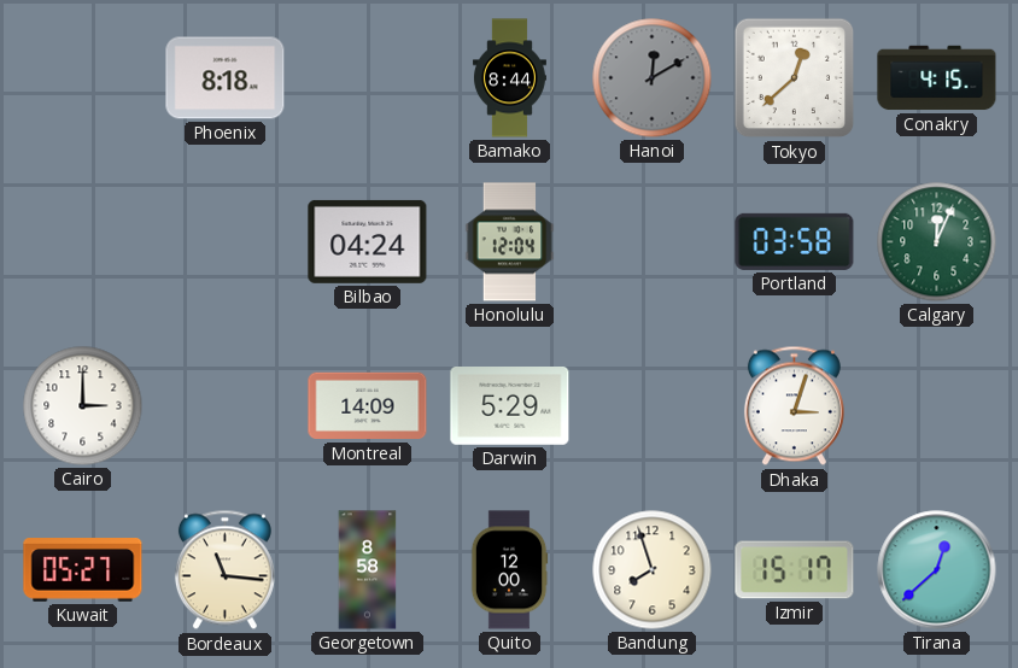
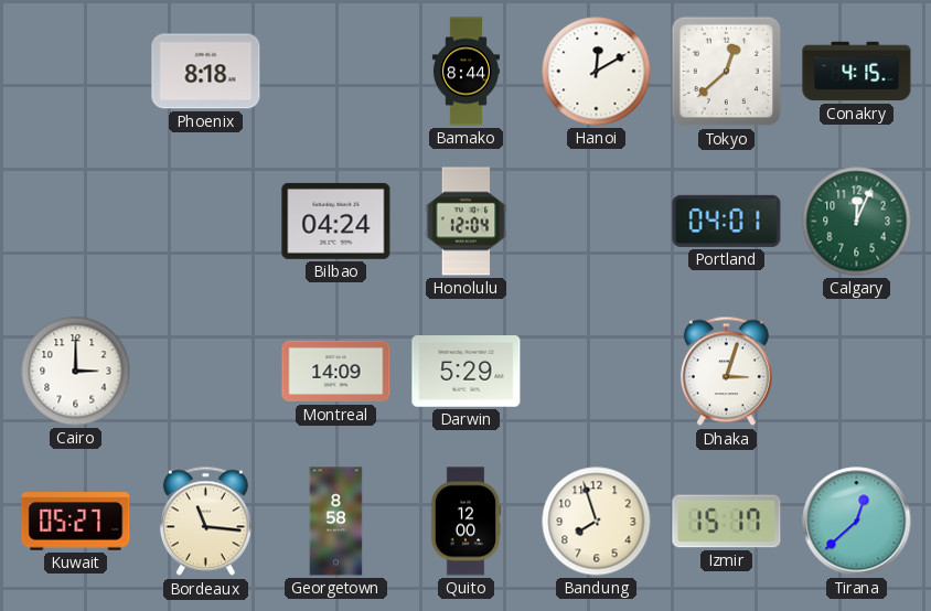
Hanoi dial: grey -> white
Portland: 03:58 -> 04:01
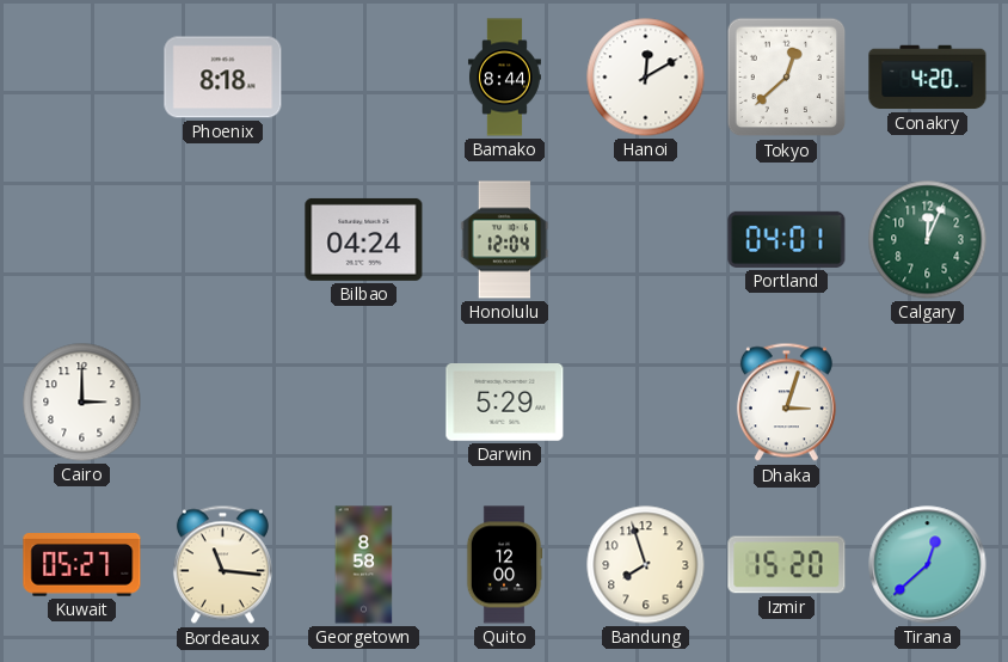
Conakry: 4:15 -> 4:20
Montreal: 14:09 -> none
Izmir: 15:17 -> 15:20
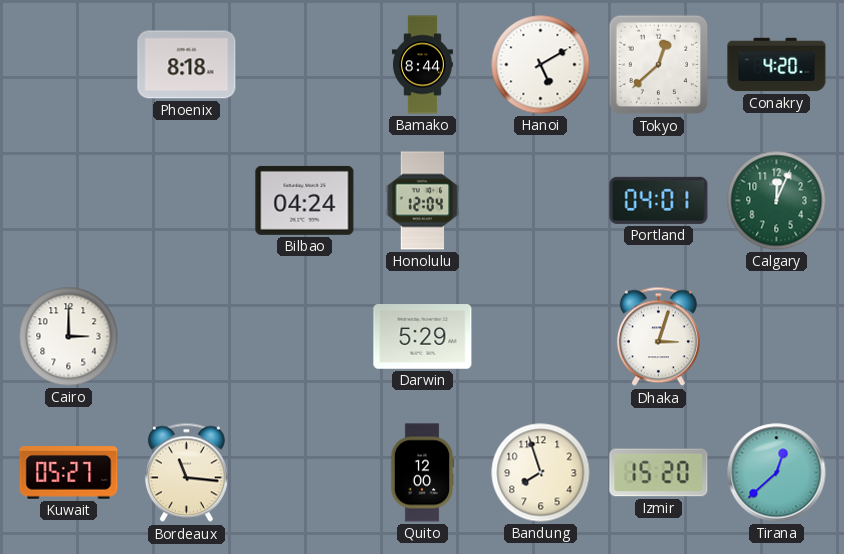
Hanoi: 12:10 -> 5:10
Georgetown: 8:58 -> none
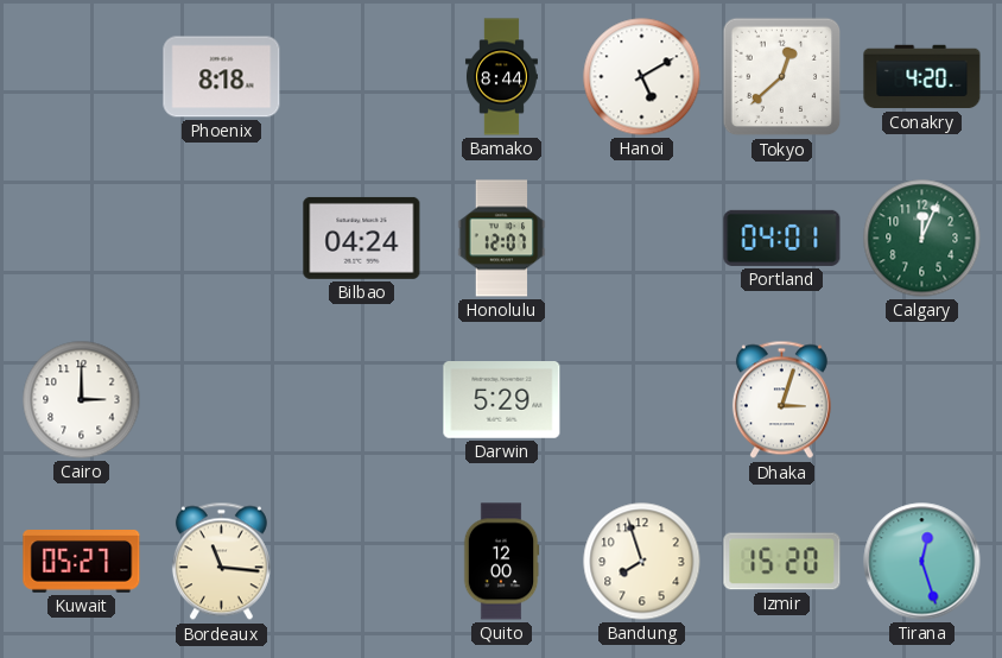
Honolulu: 12:04 -> 12:07
Tirana: 12:38 -> 12:27
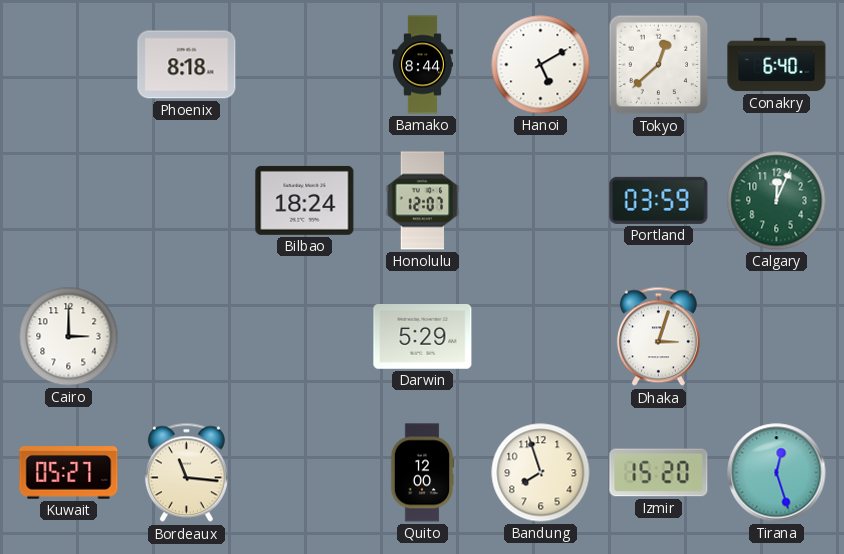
Conakry: 4:20 -> 6:40
Bilbao: 04:24 -> 18:24
Portland: 04:01 -> 03:59
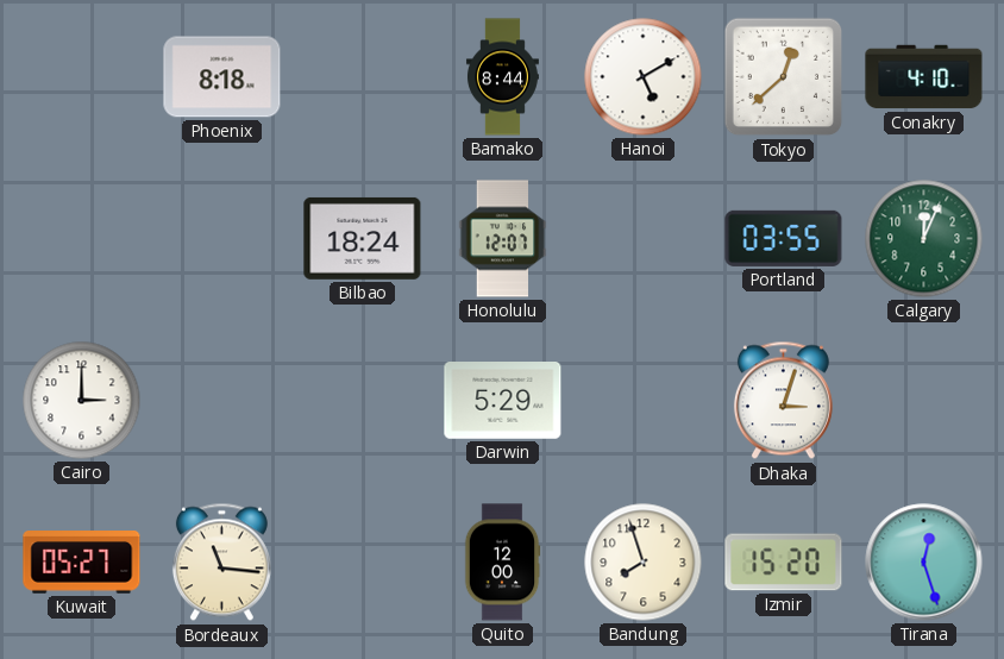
Conakry: 6:40 -> 4:10
Portland: 03:59 -> 03:55
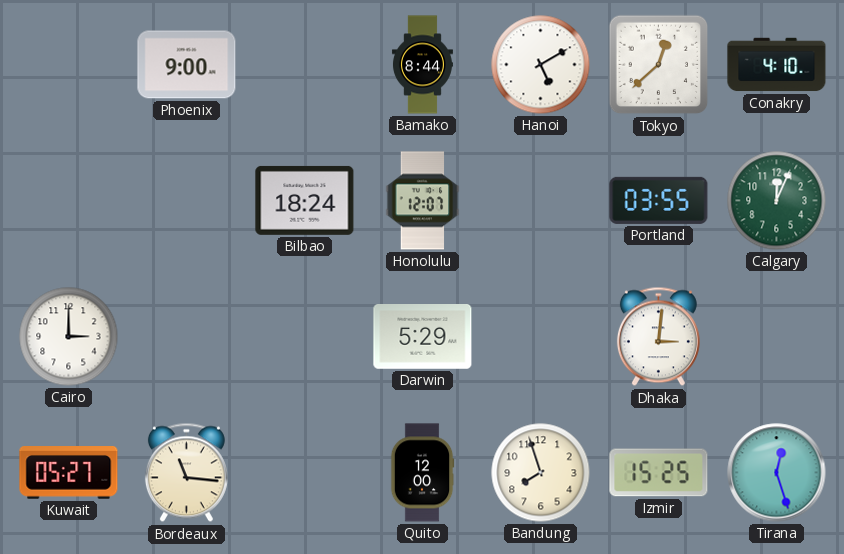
Phoenix: 8:18 -> 9:00
Dhaka: 3:03 -> 3:01
Izmir: 15:20 -> 15:25
